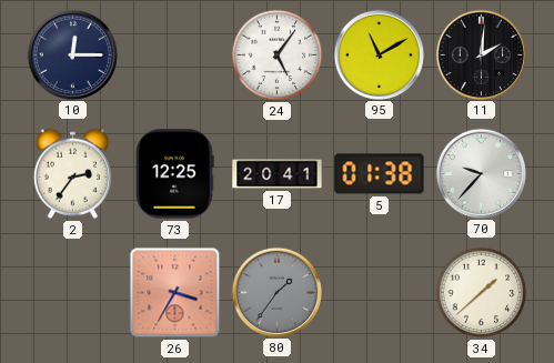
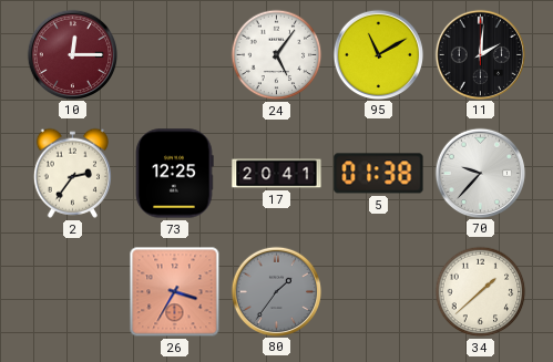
10 dial: navy -> burgundy
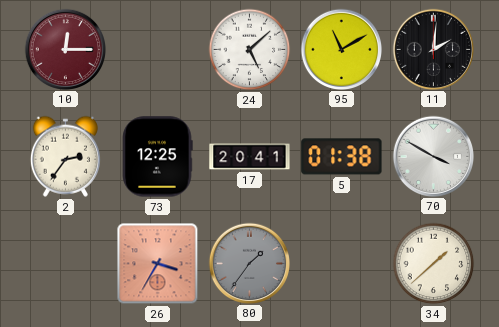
24: 5:06 -> 5:08
70: 9:37 -> 3:50
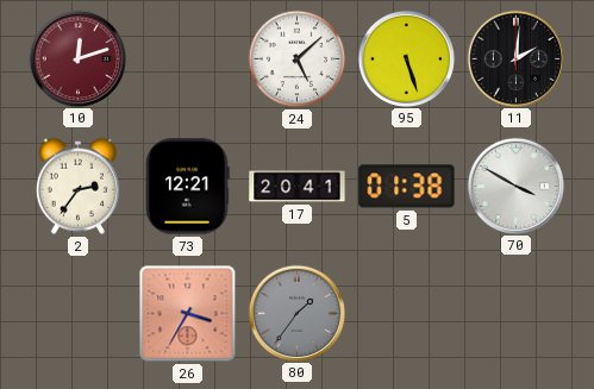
10: 12:15 -> 12:12
95: 11:10 -> 5:27
73: 12:25 -> 12:21
34: 1:38 -> none
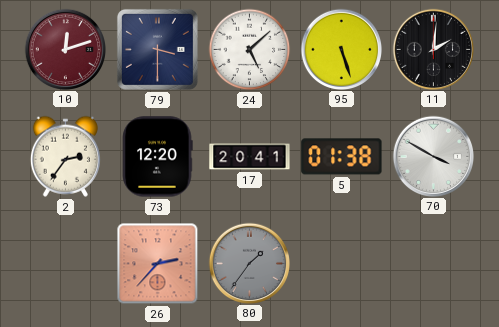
79: none -> 3:30
73: 12:21 -> 12:20
26: 3:35 -> 2:37
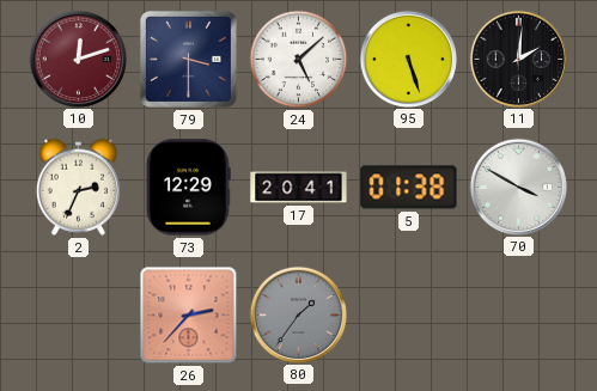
2: 2:36 -> 2:34
73: 12:20 -> 12:29
